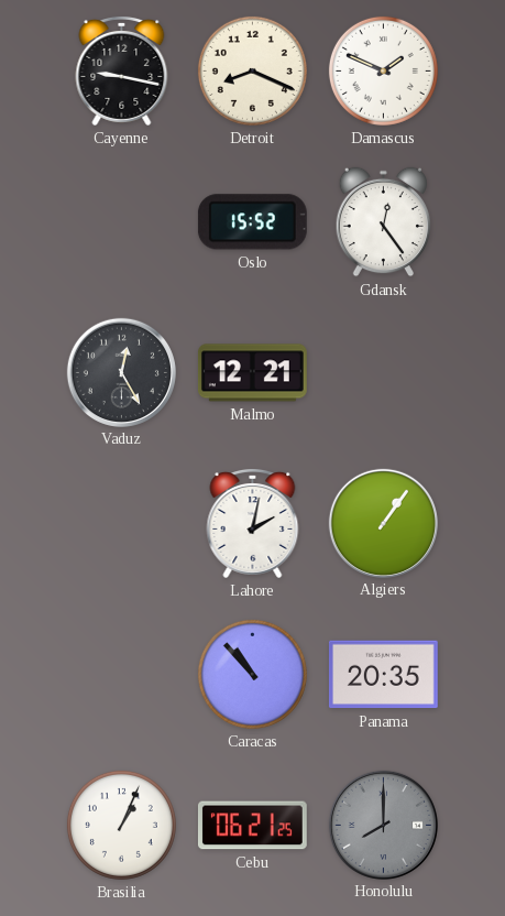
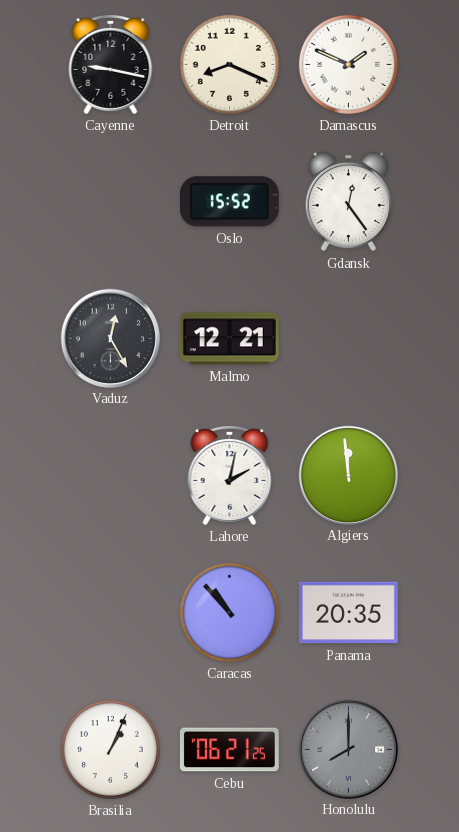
Algiers: 1:06 -> 11:59
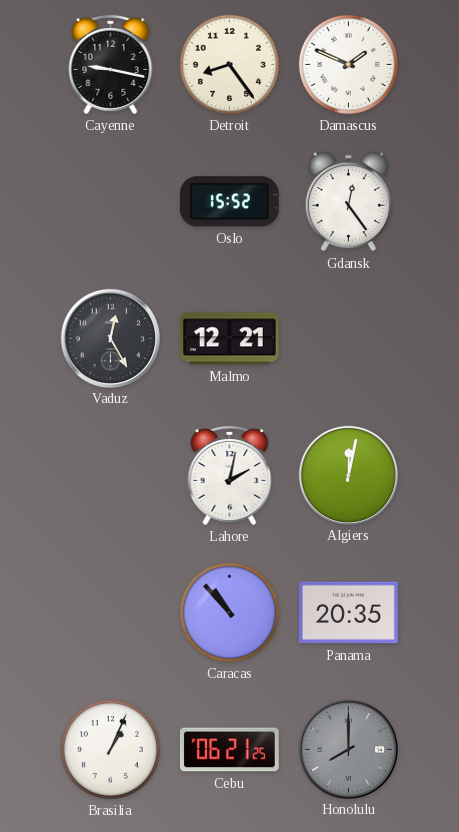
Detroit: 8:19 -> 8:24
Algiers: 11:59 -> 12:02
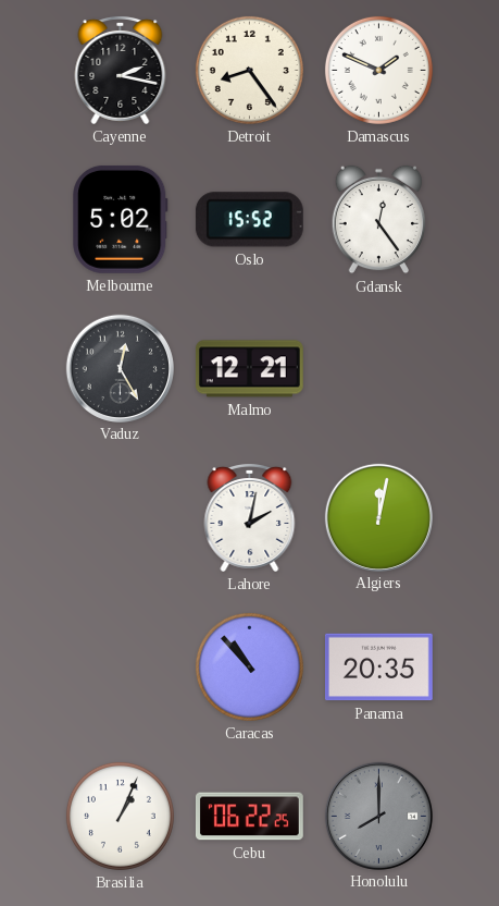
Cayenne: 9:17 -> 2:17
Melbourne: none -> 5:02
Cebu: 06:21 -> 06:22
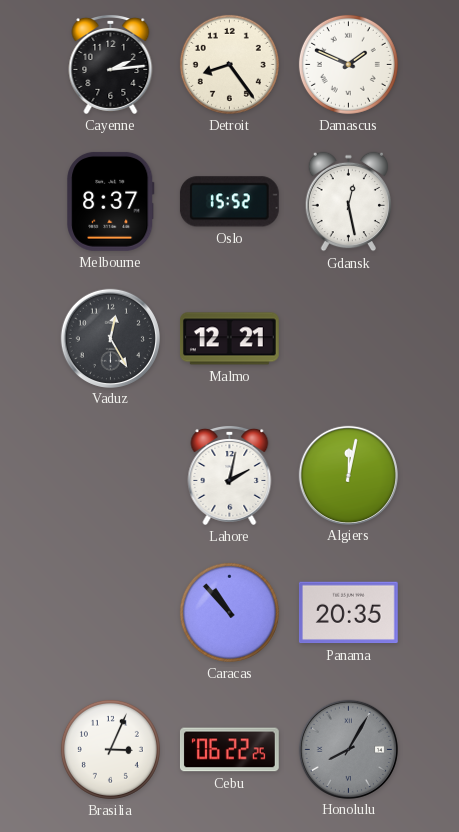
Cayenne: 2:17 -> 2:14
Melbourne: 5:02 -> 8:37
Gdansk: 12:24 -> 12:28
Brasilia: 1:04 -> 3:04
Honolulu: 8:00 -> 8:05
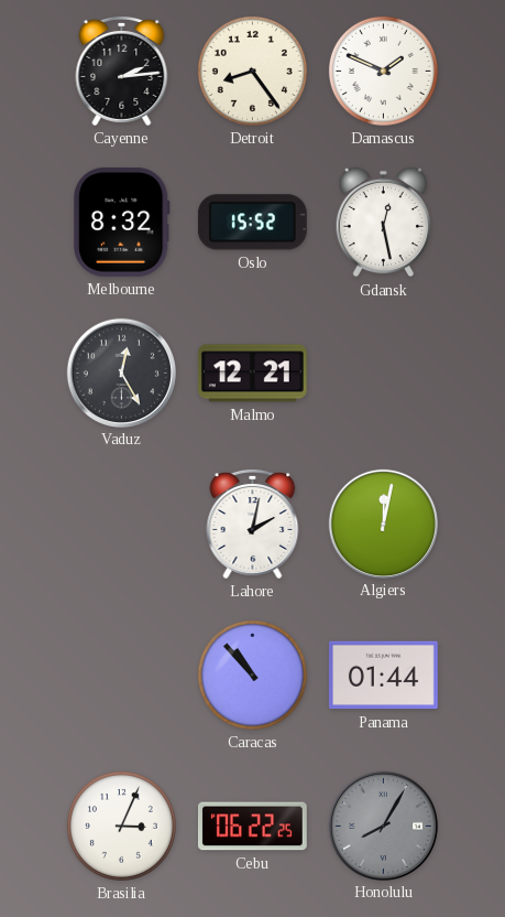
Melbourne: 8:37 -> 8:32
Panama: 20:35 -> 01:44
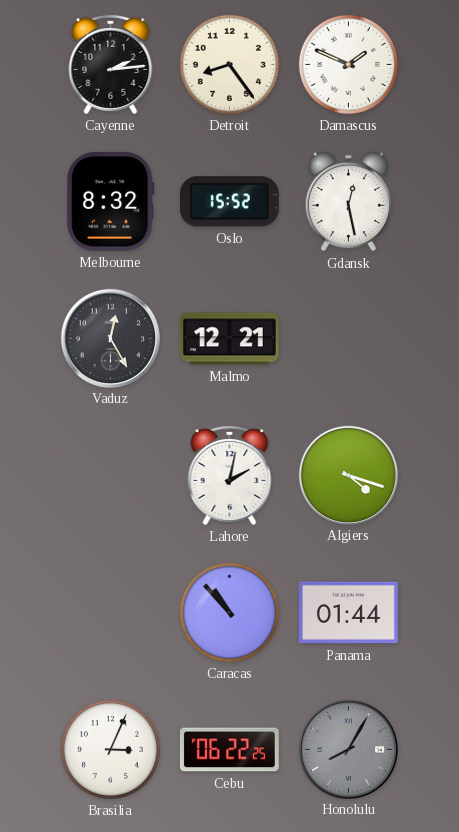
Algiers: 12:02 -> 4:18
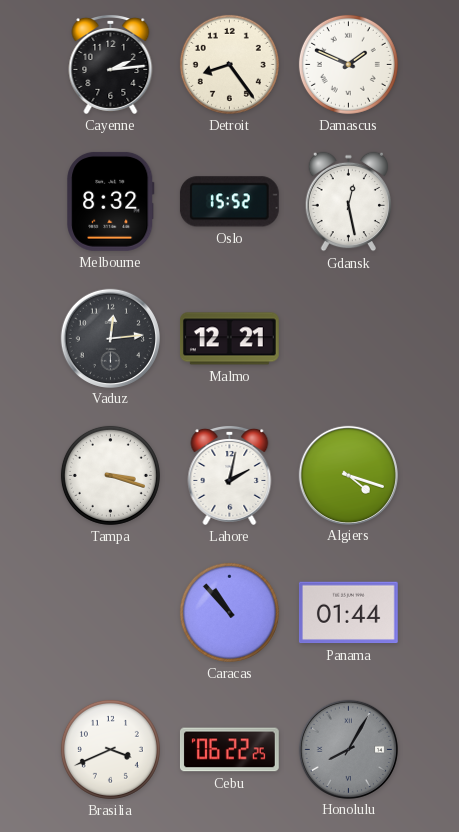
Vaduz: 12:25 -> 12:14
Tampa: none -> 3:18
Brasilia: 3:04 -> 3:41
